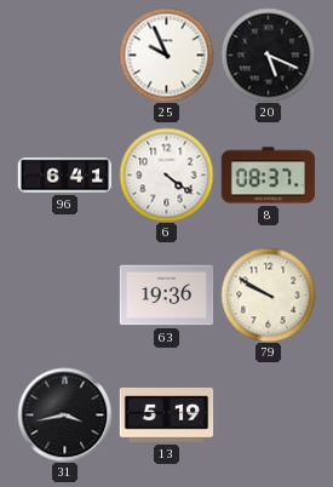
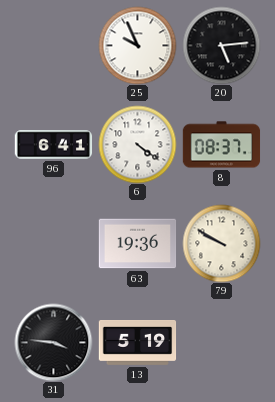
20: 5:19 -> 5:14
31: 3:43 -> 3:46
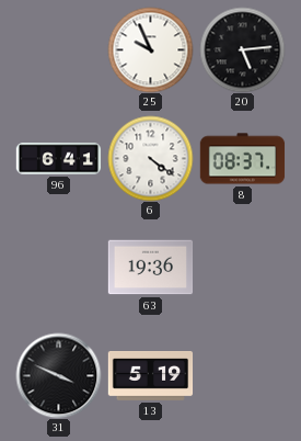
79: 9:50 -> none
31: 3:46 -> 3:49
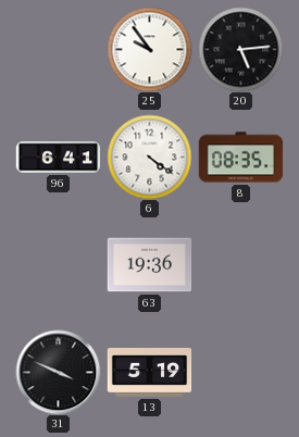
25: 9:56 -> 9:54
8: 08:37 -> 08:35
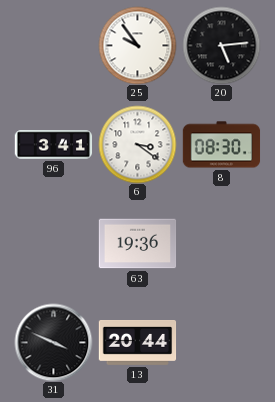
96: 6:41 -> 3:41
6: 4:21 -> 3:21
8: 08:35 -> 08:30
13: 5:19 -> 20:44
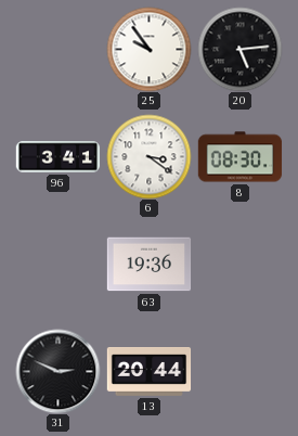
31: 3:49 -> 2:49
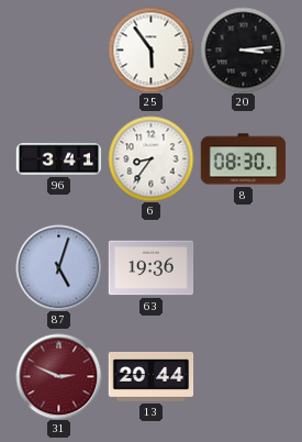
25: 9:54 -> 5:54
20: 5:14 -> 3:14
6: 3:21 -> 8:36
87: none -> 5:03
31 dial: black -> burgundy
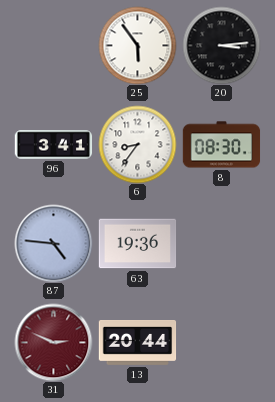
87: 5:03 -> 4:46
